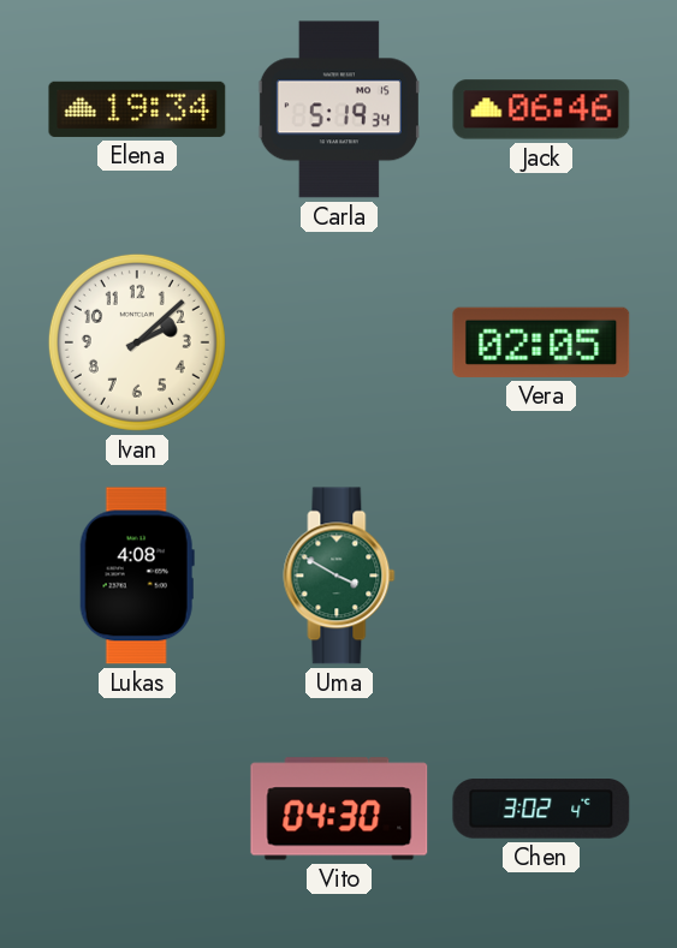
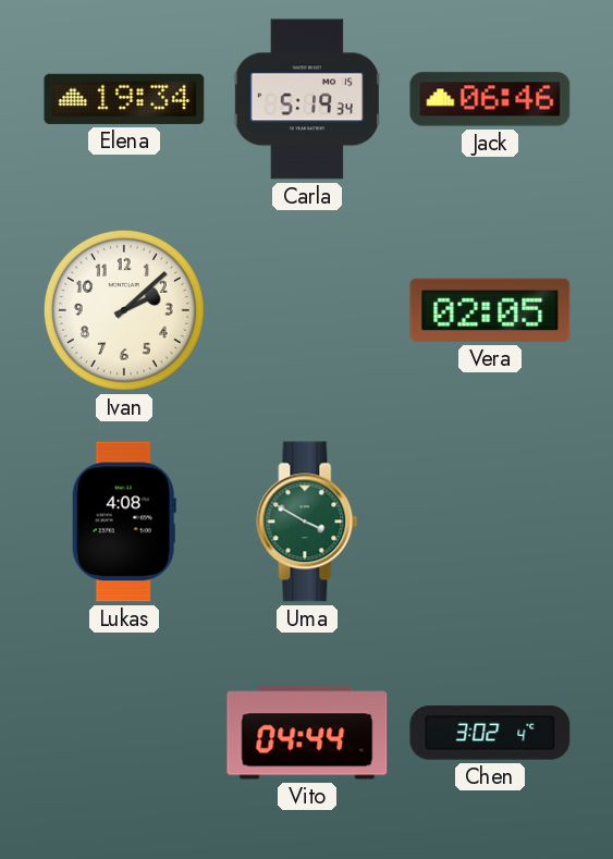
Vito: 04:30 -> 04:44
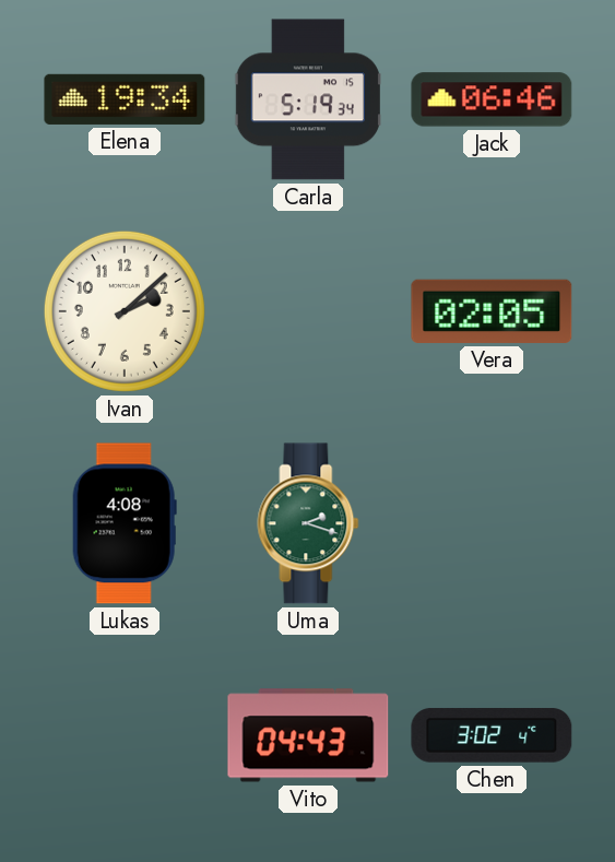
Uma: 3:50 -> 2:18
Vito: 04:44 -> 04:43
